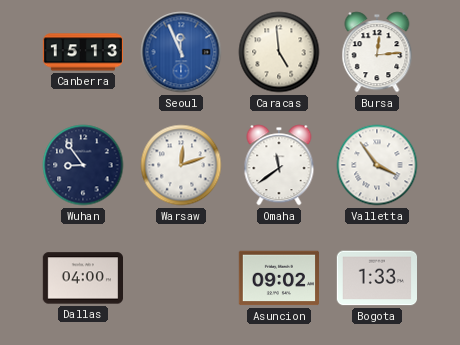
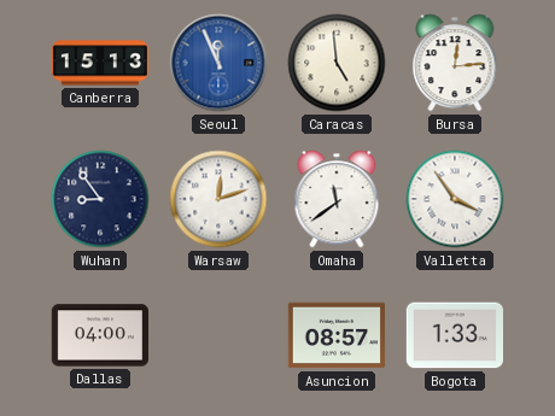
Asuncion: 09:02 -> 08:57
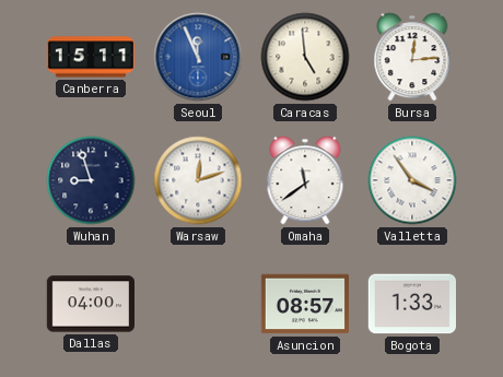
Canberra: 15:13 -> 15:11
Wuhan: 8:54 -> 8:57
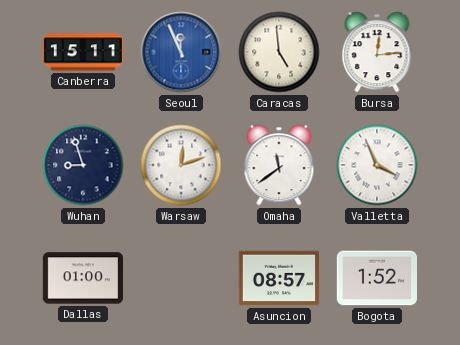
Valletta: 3:54 -> 3:56
Dallas: 04:00 -> 01:00
Bogota: 1:33 -> 1:52
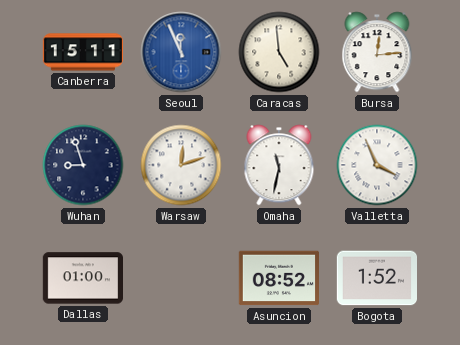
Omaha: 11:39 -> 11:32
Asuncion: 08:57 -> 08:52
